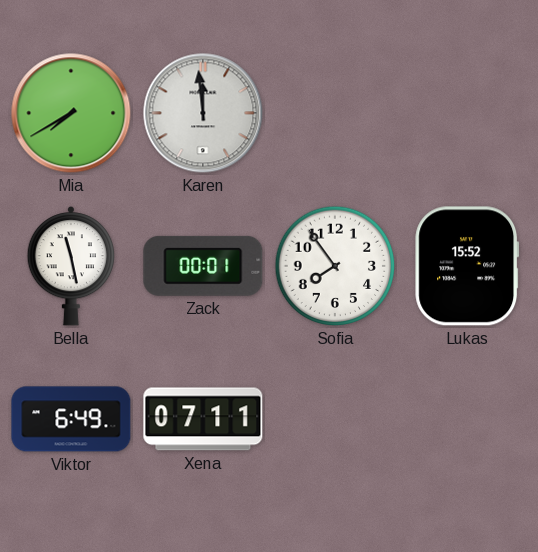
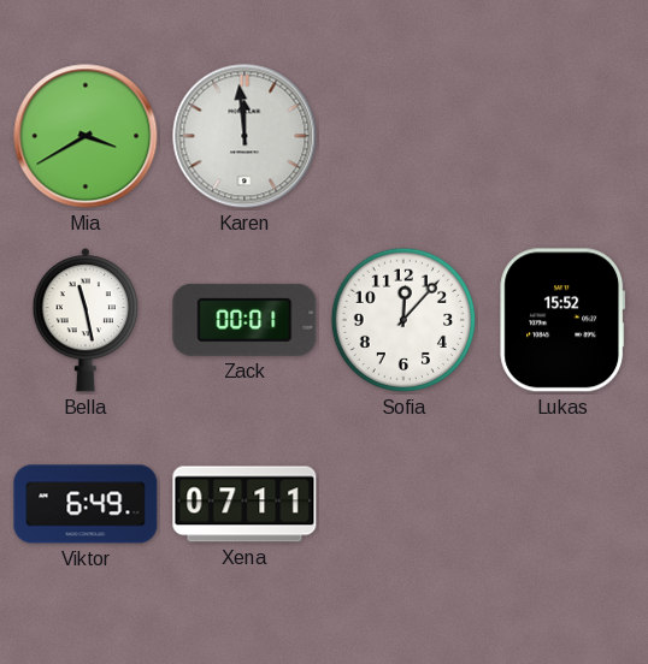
Mia: 7:40 -> 3:40
Sofia: 7:54 -> 12:07
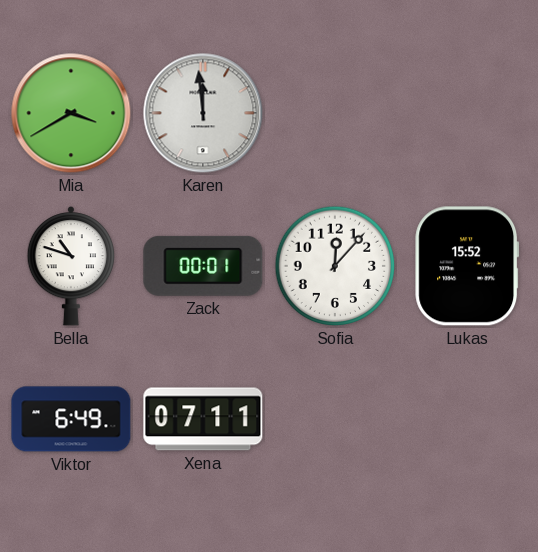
Bella: 11:28 -> 10:48
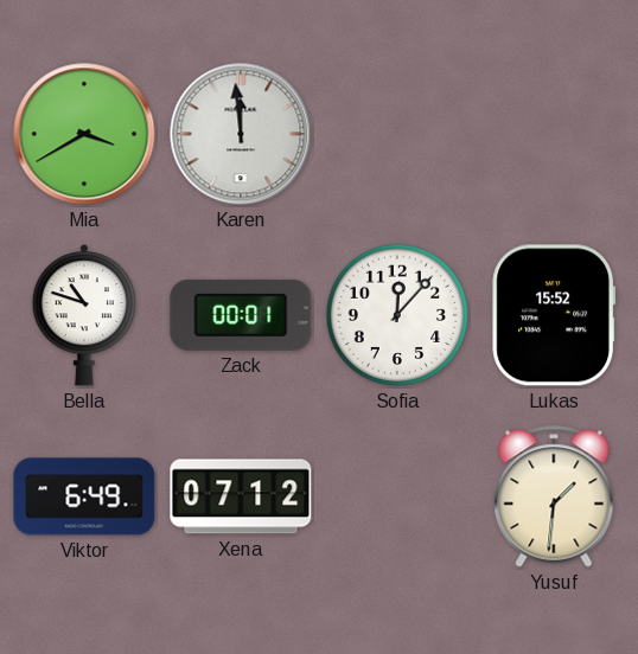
Xena: 07:11 -> 07:12
Yusuf: none -> 1:31
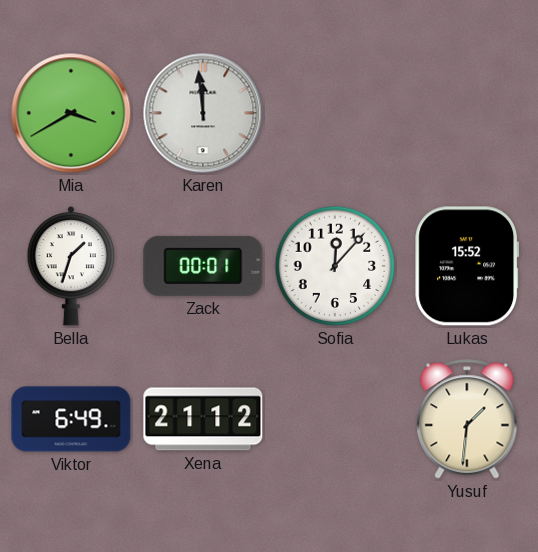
Bella: 10:48 -> 1:33
Xena: 07:12 -> 21:12
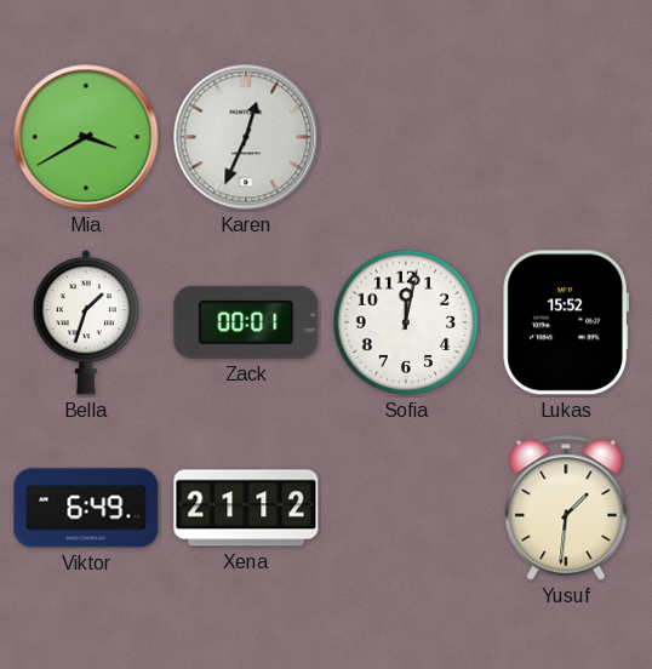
Karen: 11:59 -> 12:34
Sofia: 12:07 -> 12:02
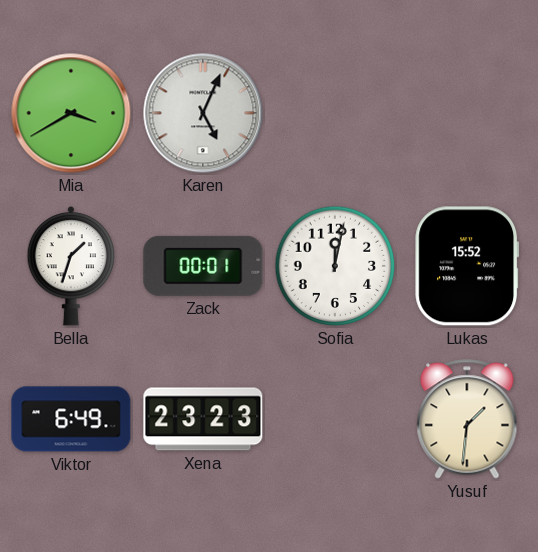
Karen: 12:34 -> 5:04
Xena: 21:12 -> 23:23
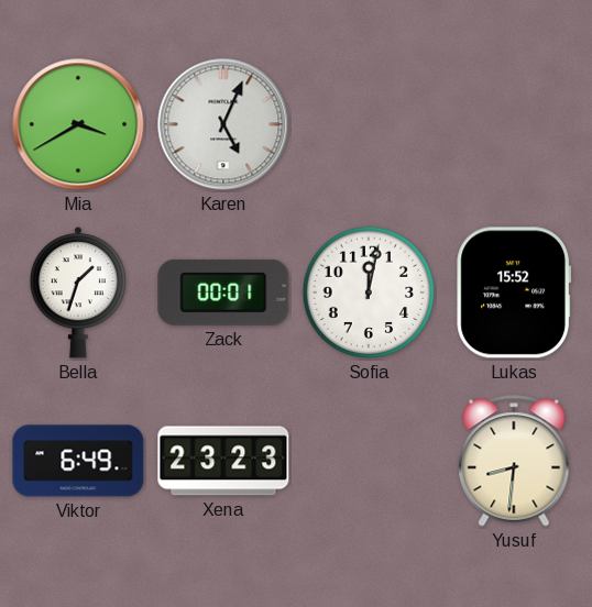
Yusuf: 1:31 -> 8:31
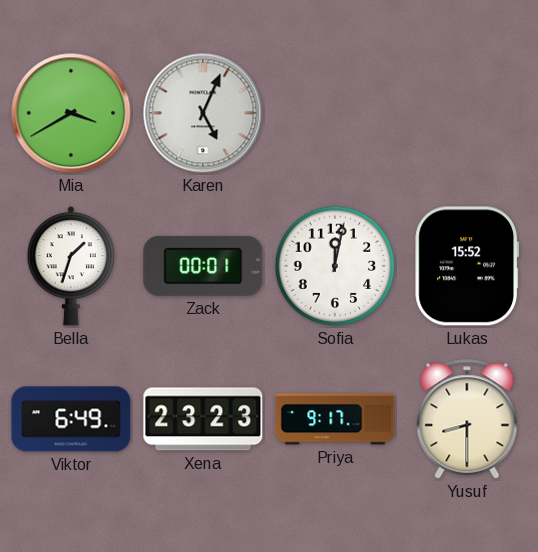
Priya: none -> 9:17
Yusuf: 8:31 -> 8:30
